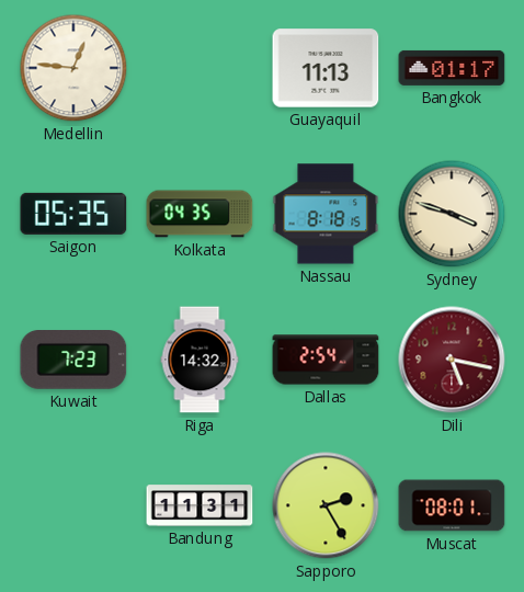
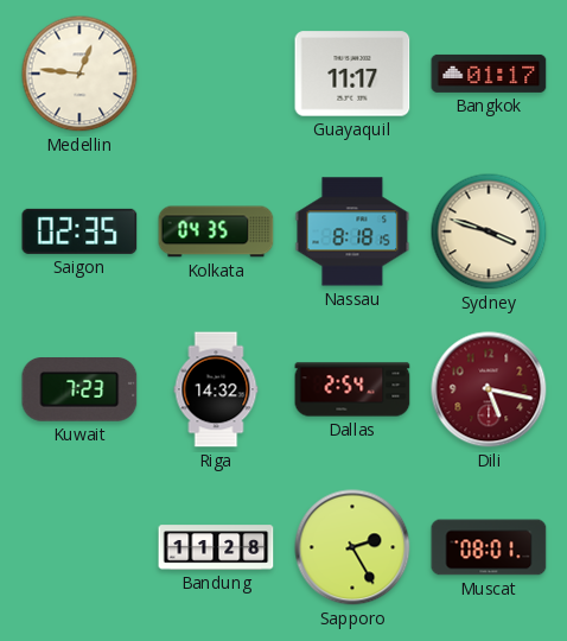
Guayaquil: 11:13 -> 11:17
Saigon: 05:35 -> 02:35
Bandung: 11:31 -> 11:28
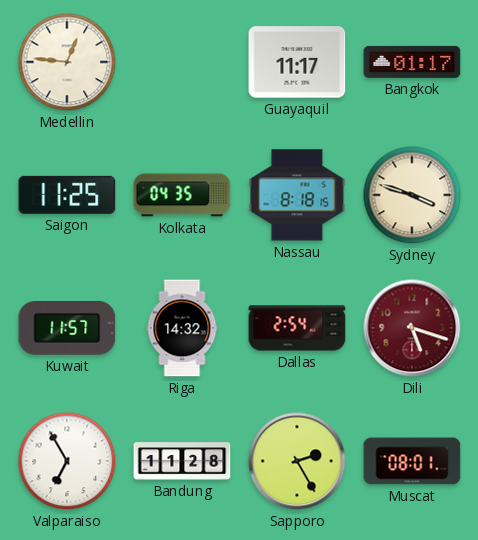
Saigon: 02:35 -> 11:25
Kuwait: 7:23 -> 11:57
Dili: 5:17 -> 5:18
Valparaiso: none -> 6:55
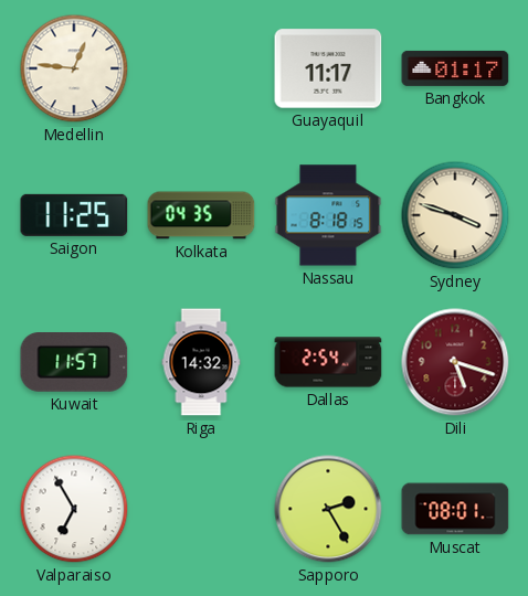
Bandung: 11:28 -> none
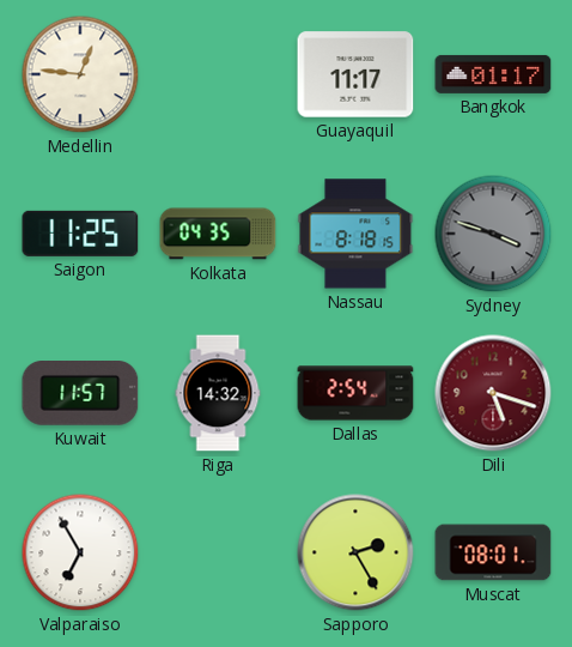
Sydney dial: cream -> grey
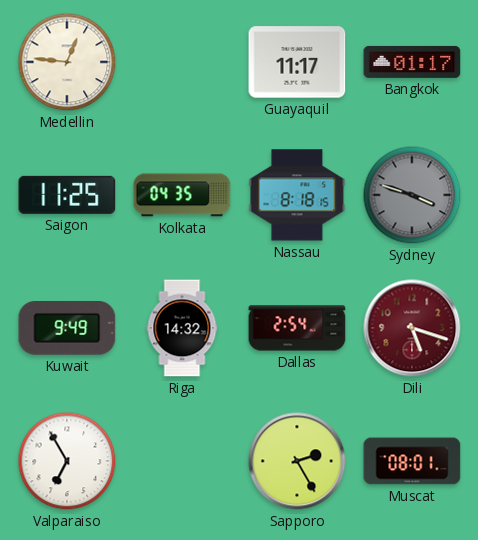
Kuwait: 11:57 -> 9:49
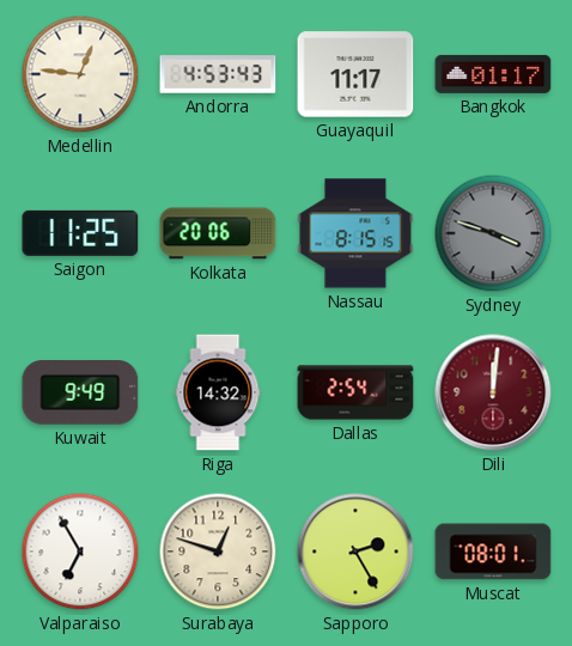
Andorra: none -> 4:53
Kolkata: 04:35 -> 20:06
Nassau: 8:18 -> 8:15
Dili: 5:18 -> 12:01
Surabaya: none -> 12:48
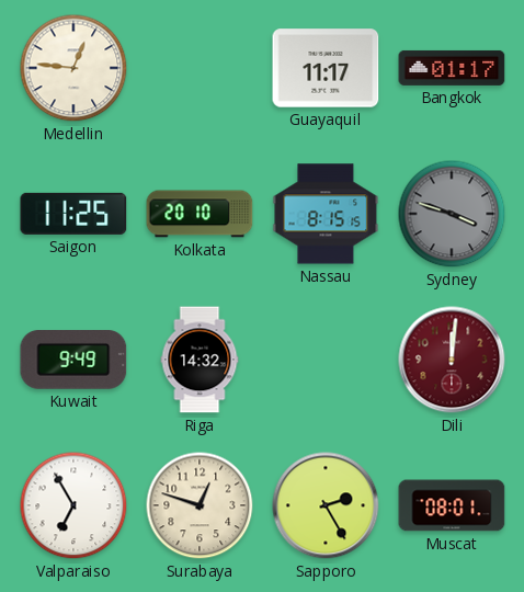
Andorra: 4:53 -> none
Kolkata: 20:06 -> 20:10
Dallas: 2:54 -> none
